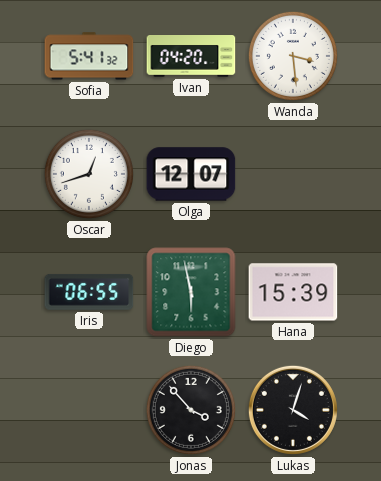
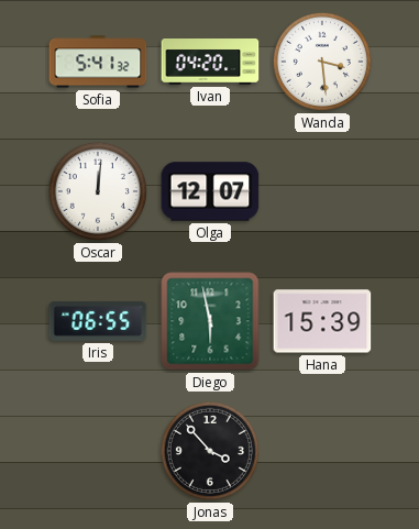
Oscar: 12:42 -> 12:01
Lukas: 4:03 -> none
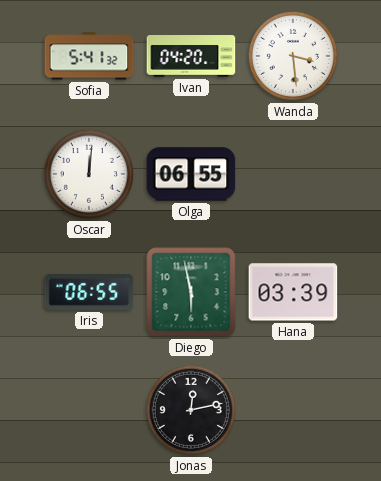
Olga: 12:07 -> 06:55
Hana: 15:39 -> 03:39
Jonas: 3:53 -> 12:13
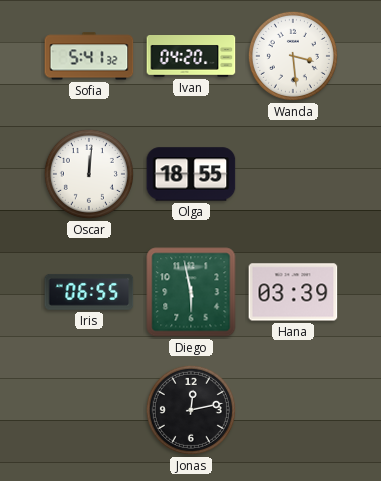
Olga: 06:55 -> 18:55
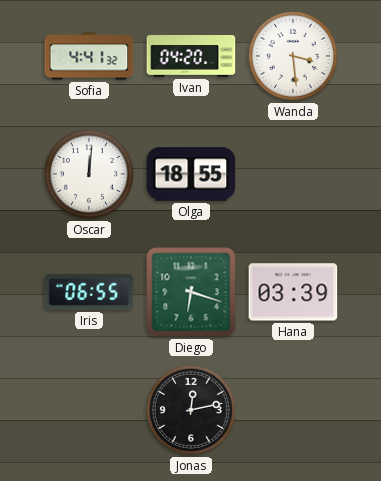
Sofia: 5:41 -> 4:41
Diego: 5:58 -> 6:18
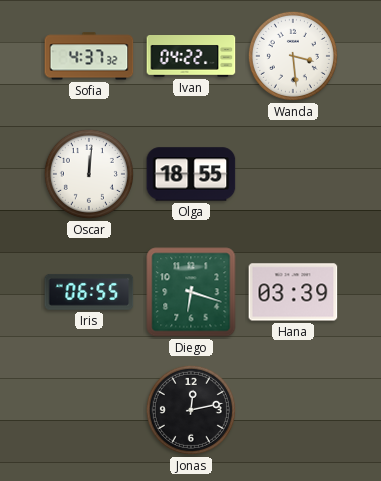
Sofia: 4:41 -> 4:37
Ivan: 04:20 -> 04:22
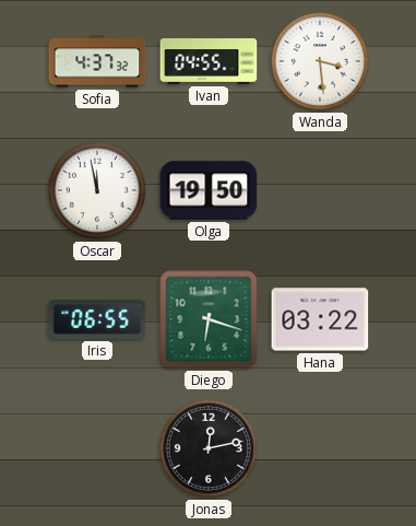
Ivan: 04:22 -> 04:55
Oscar: 12:01 -> 11:58
Olga: 18:55 -> 19:50
Hana: 03:39 -> 03:22
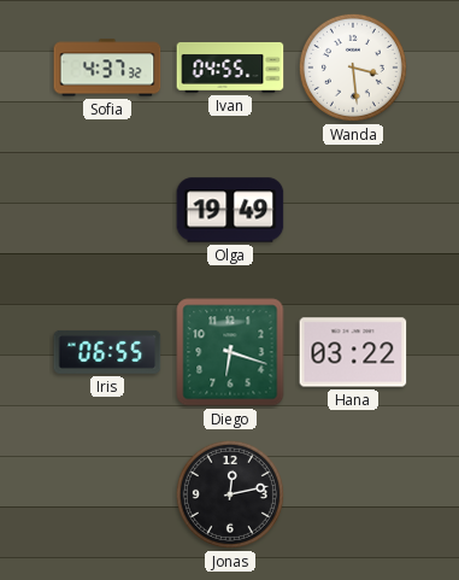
Oscar: 11:58 -> none
Olga: 19:50 -> 19:49
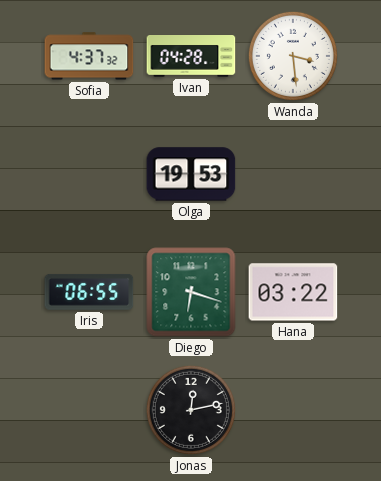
Ivan: 04:55 -> 04:28
Olga: 19:49 -> 19:53
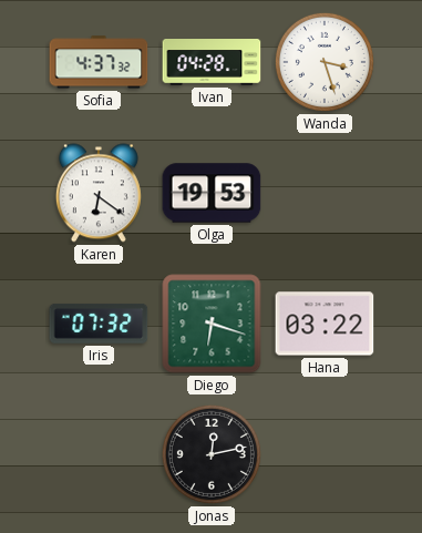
Wanda: 3:29 -> 3:27
Karen: none -> 6:21
Iris: 06:55 -> 07:32
